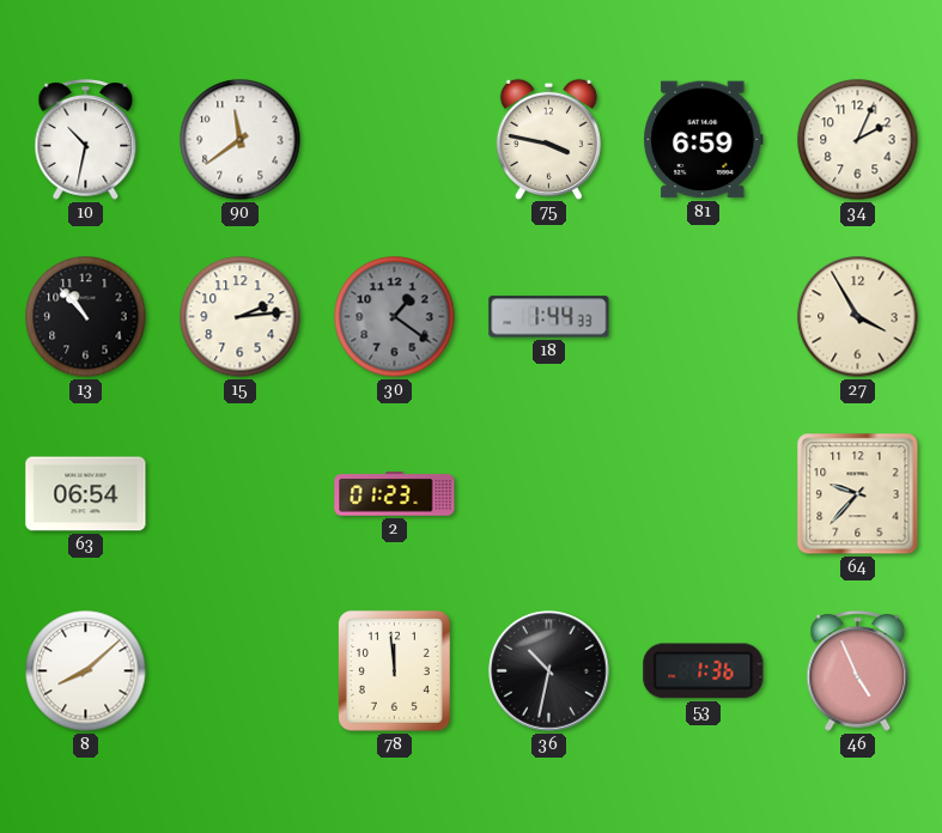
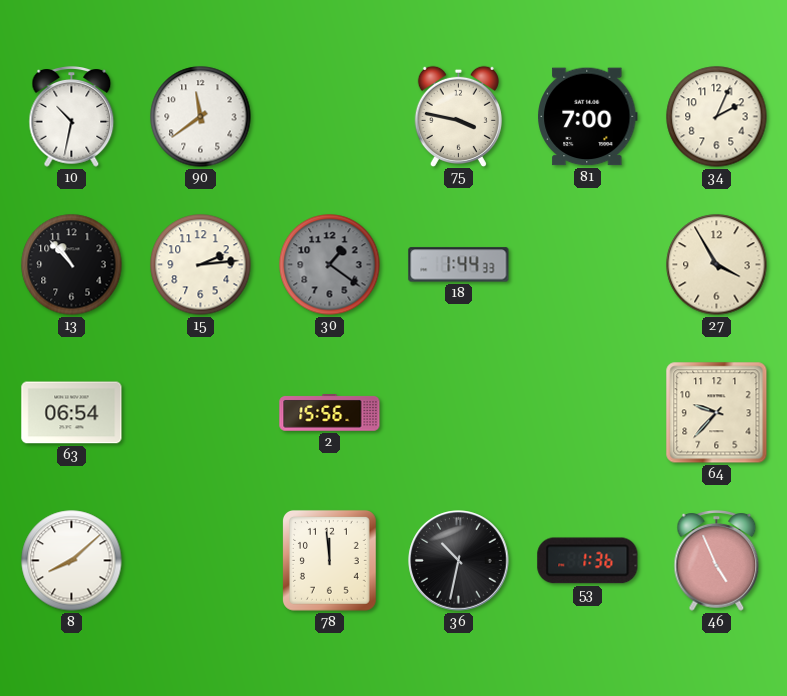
81: 6:59 -> 7:00
2: 01:23 -> 15:56
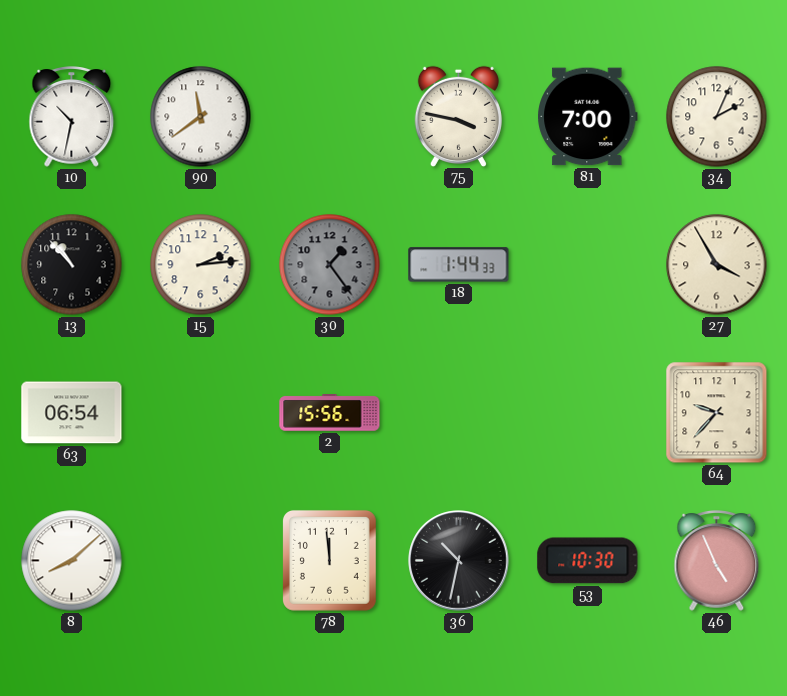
30: 1:21 -> 1:24
53: 1:36 -> 10:30
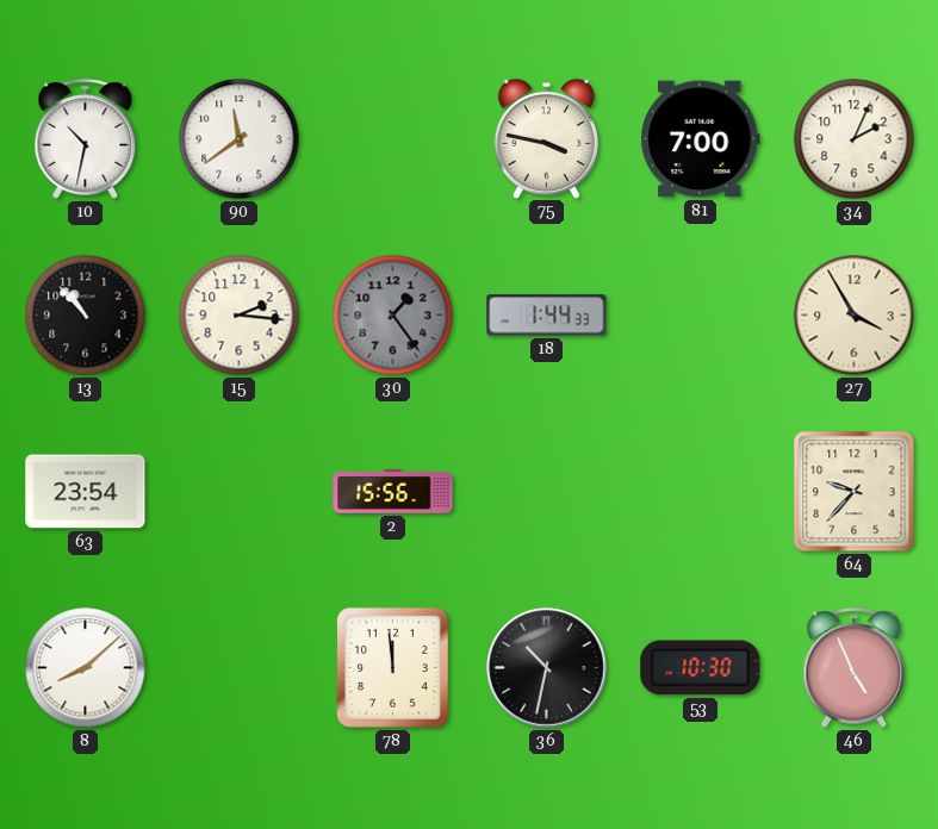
15: 2:14 -> 2:16
63: 06:54 -> 23:54
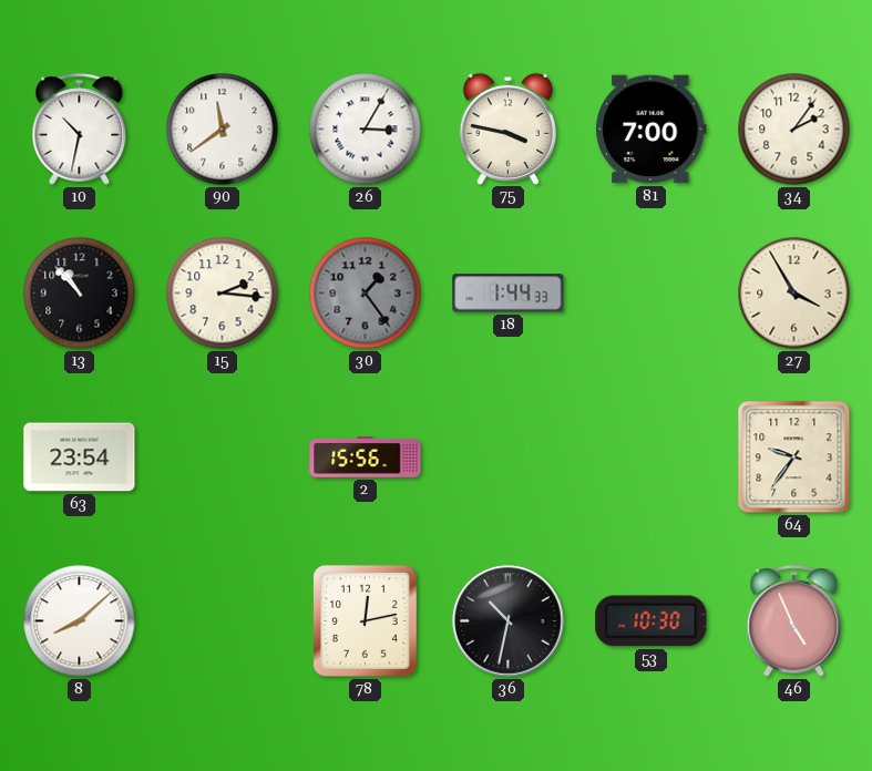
26: none -> 3:05
34: 2:04 -> 2:06
64: 9:37 -> 9:36
78: 11:59 -> 12:13
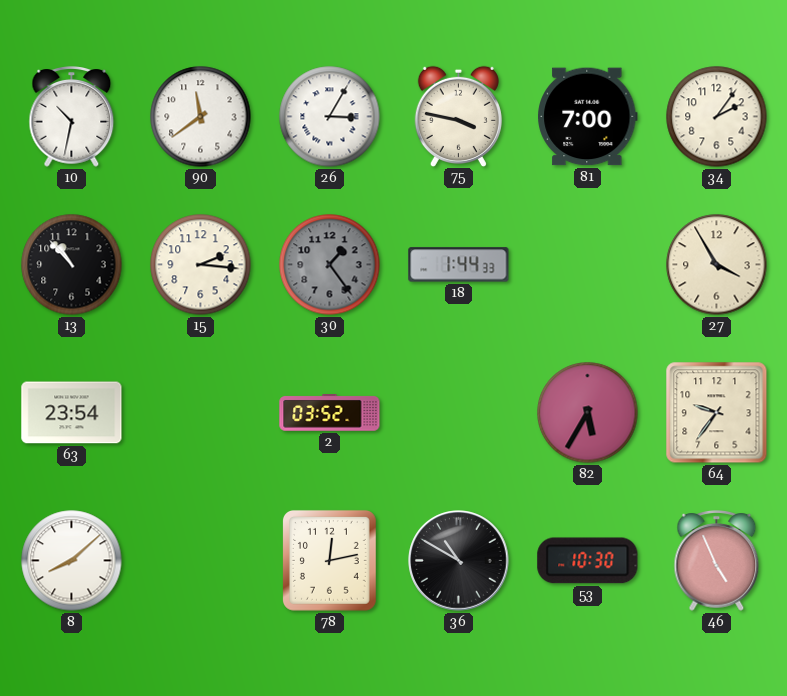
2: 15:56 -> 03:52
82: none -> 5:35
36: 10:32 -> 10:50
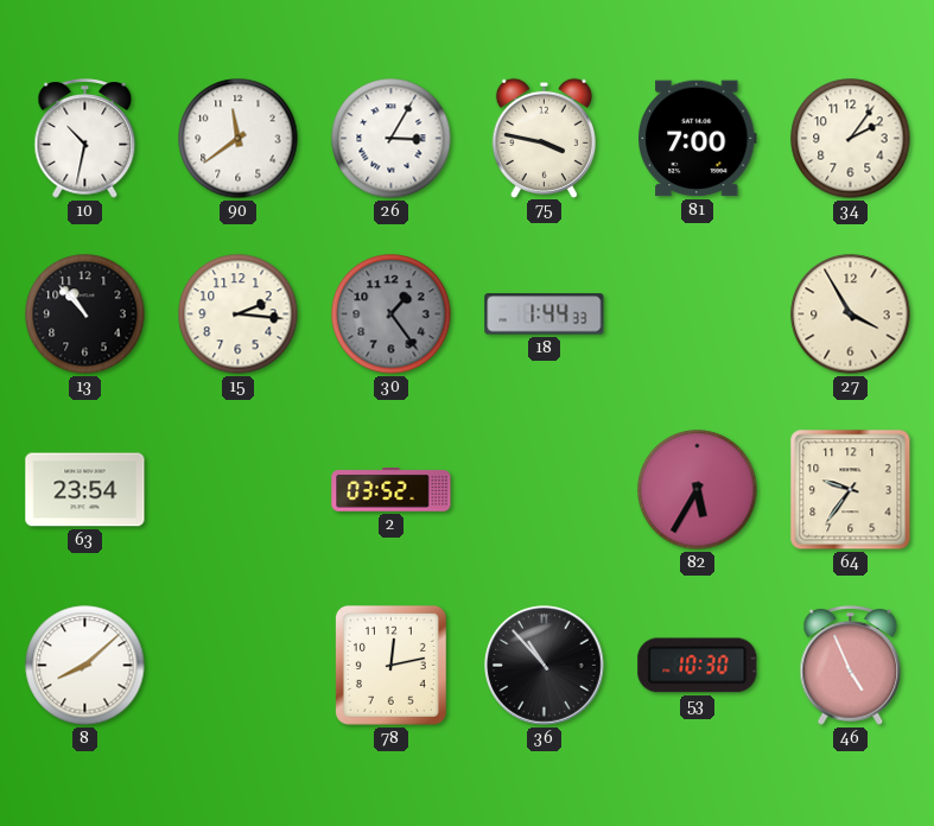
36: 10:50 -> 10:53
